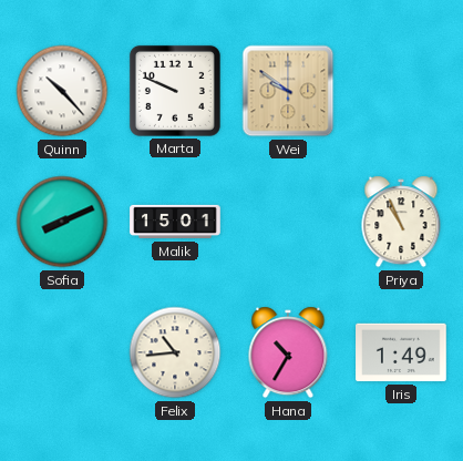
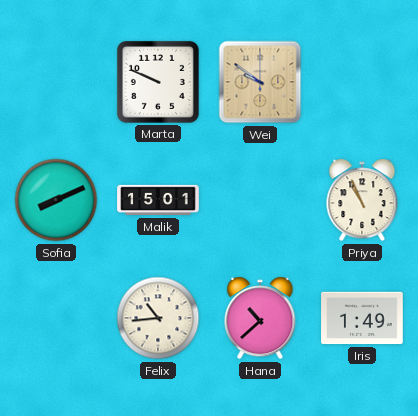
Quinn: 10:23 -> none
Hana: 10:35 -> 10:38
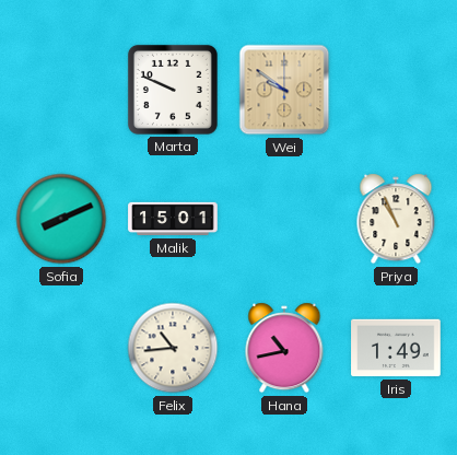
Hana: 10:38 -> 10:43
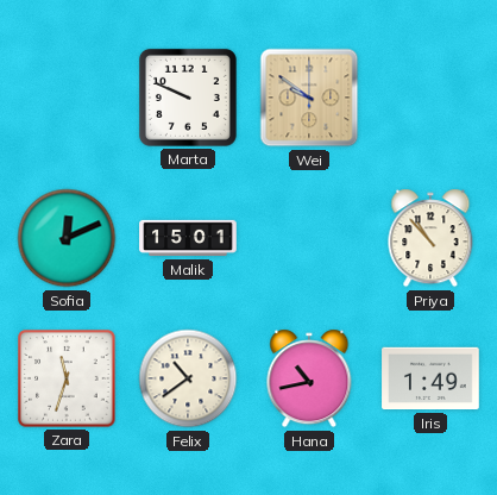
Sofia: 8:11 -> 12:11
Priya: 10:56 -> 10:53
Zara: none -> 11:33
Felix: 10:44 -> 10:39
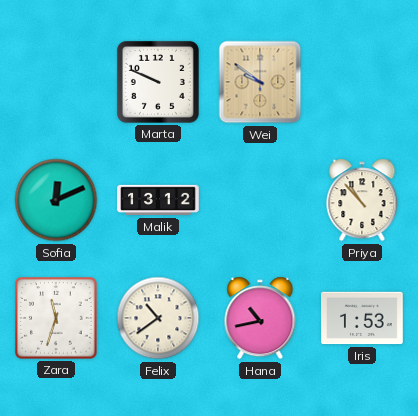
Malik: 15:01 -> 13:12
Iris: 1:49 -> 1:53
